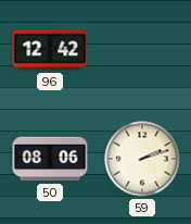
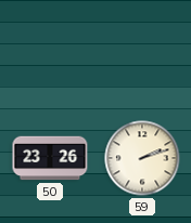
96: 12:42 -> none
50: 08:06 -> 23:26
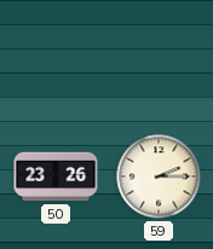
59: 2:12 -> 2:15
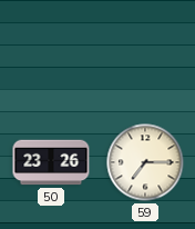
59: 2:15 -> 7:15
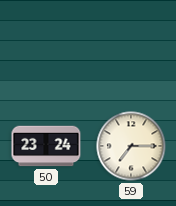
50: 23:26 -> 23:24
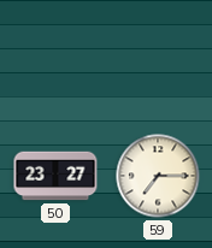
50: 23:24 -> 23:27
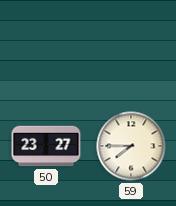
59: 7:15 -> 7:45
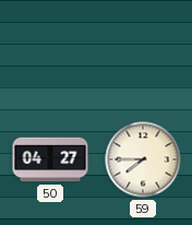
50: 23:27 -> 04:27
